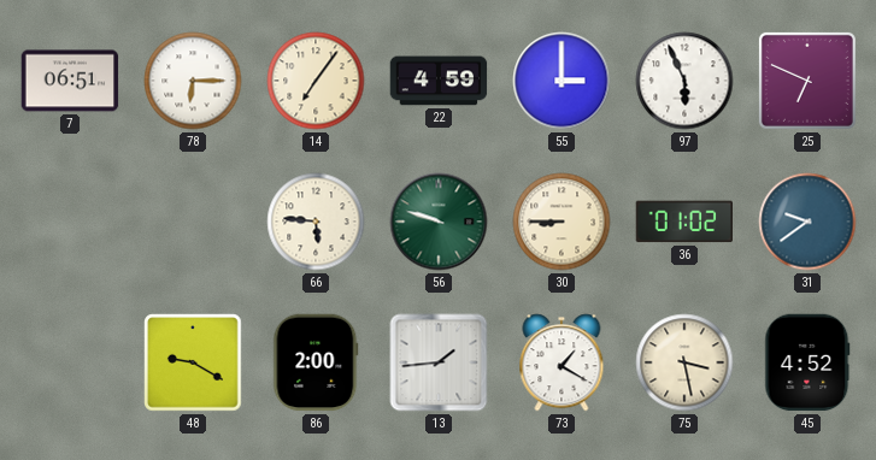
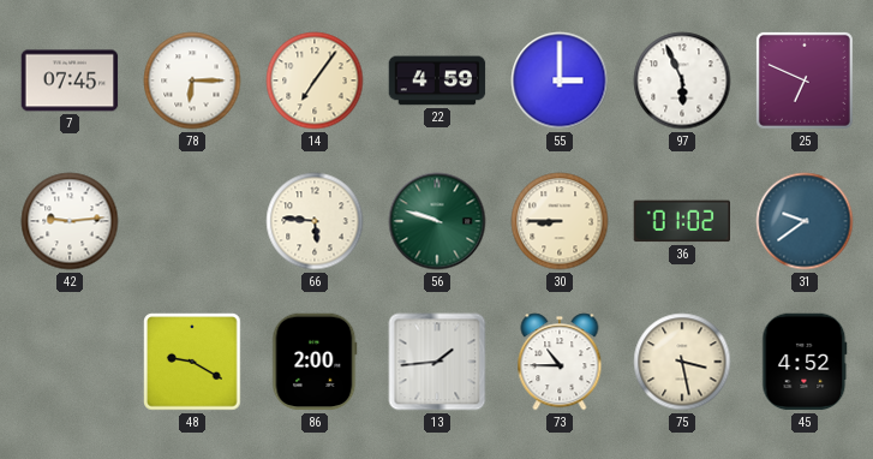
7: 06:51 -> 07:45
42: none -> 9:14
73: 1:20 -> 10:45
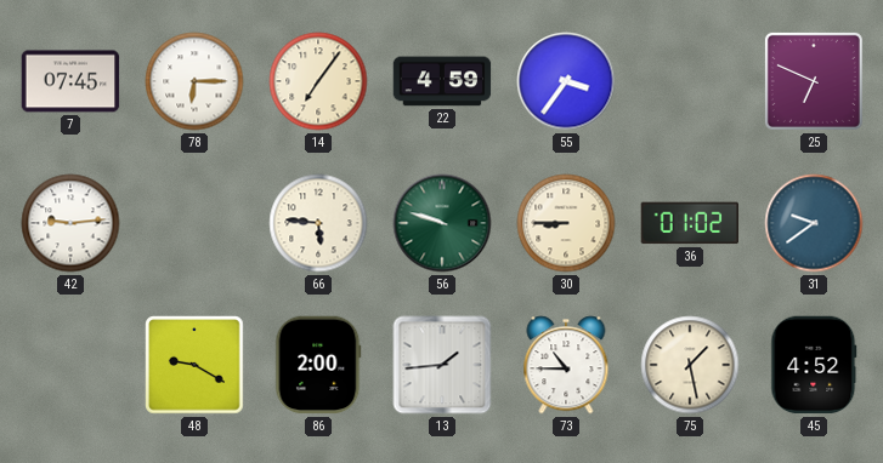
55: 3:00 -> 3:36
97: 5:56 -> none
75: 3:28 -> 1:28
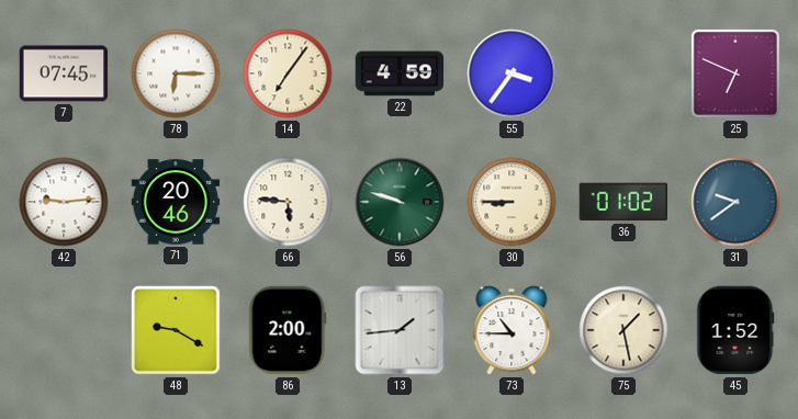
71: none -> 20:46
45: 4:52 -> 1:52
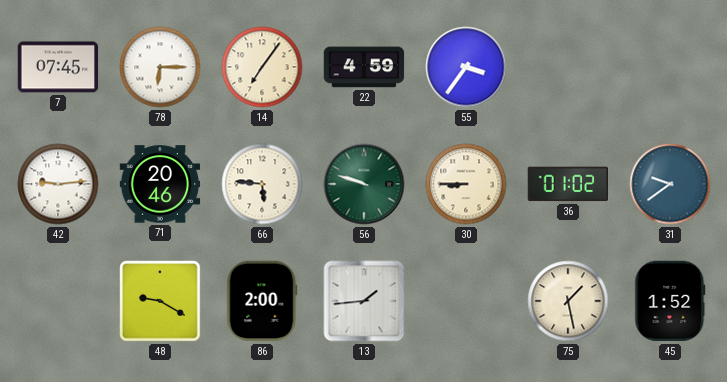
25: 6:49 -> none
73: 10:45 -> none
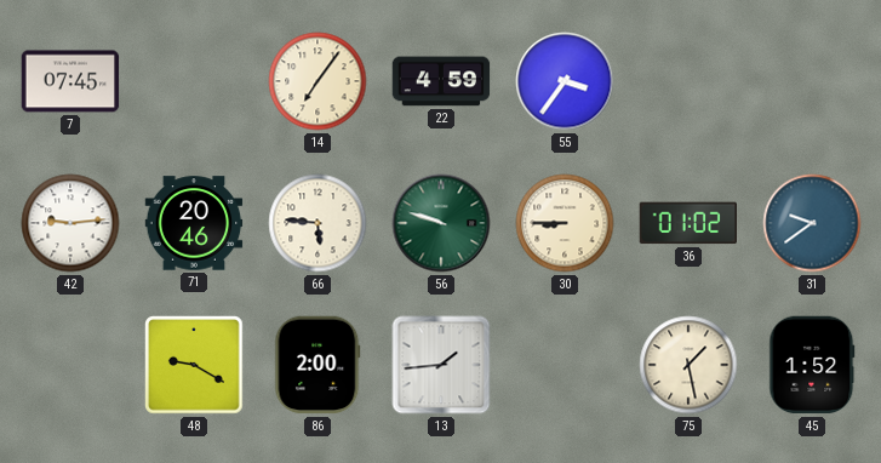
78: 6:15 -> none
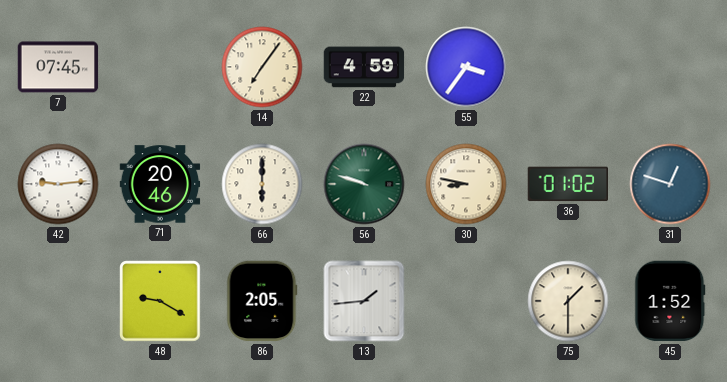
66: 5:46 -> 6:00
30: 8:45 -> 8:47
31: 9:39 -> 12:48
86: 2:00 -> 2:05
75: 1:28 -> 1:30
